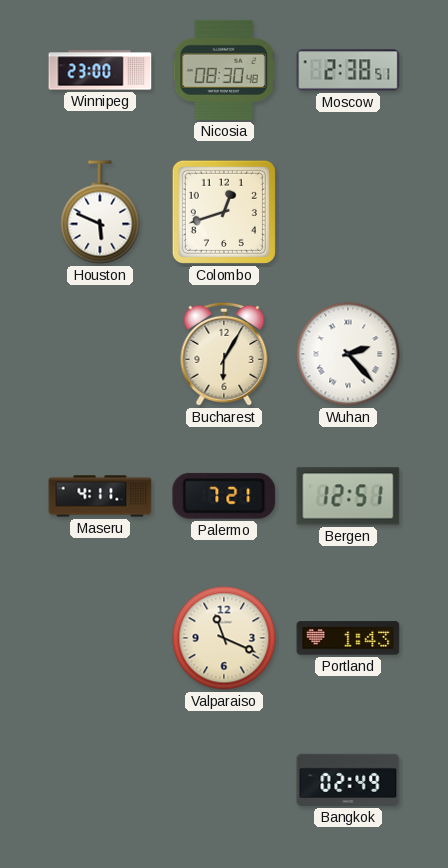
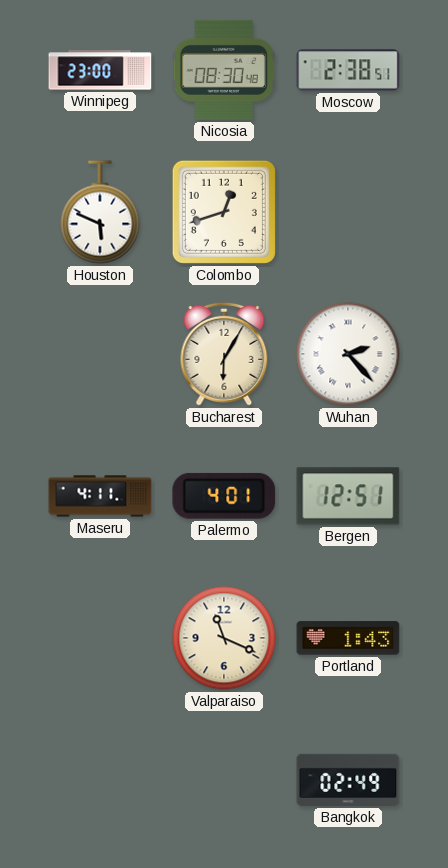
Palermo: 7:21 -> 4:01
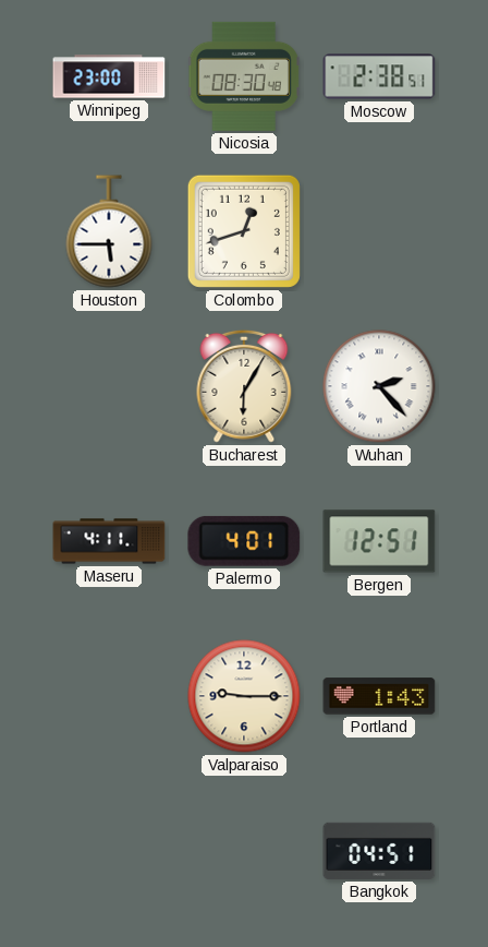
Houston: 5:49 -> 5:45
Valparaiso: 11:19 -> 9:15
Bangkok: 02:49 -> 04:51
